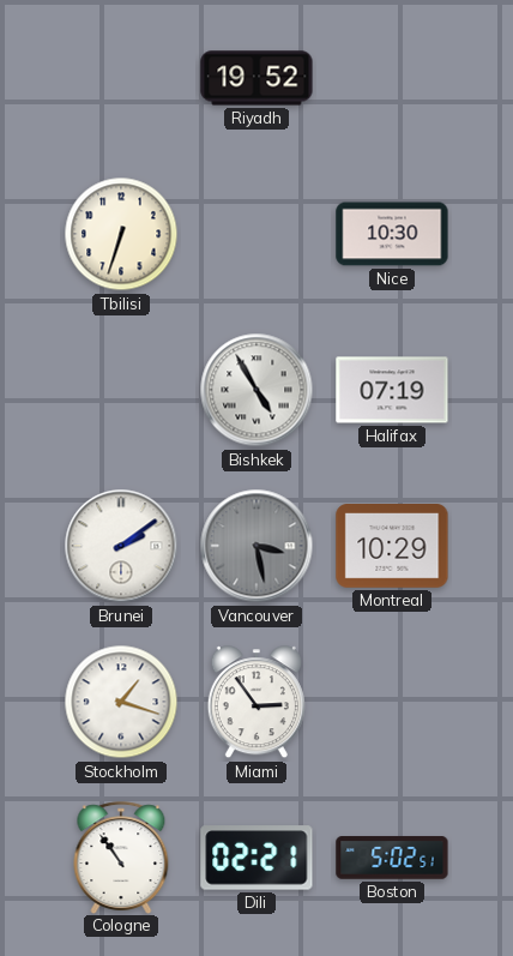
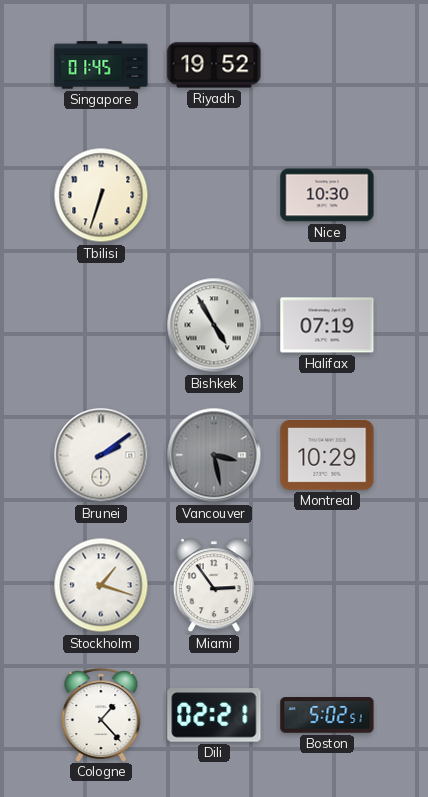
Singapore: none -> 01:45
Cologne: 10:54 -> 1:23
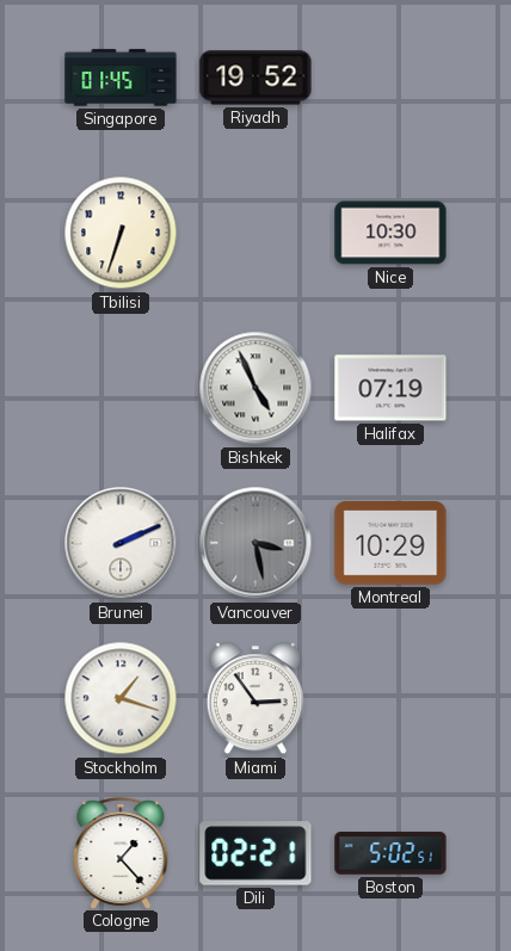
Bishkek: 4:55 -> 4:56
Brunei: 2:09 -> 2:11
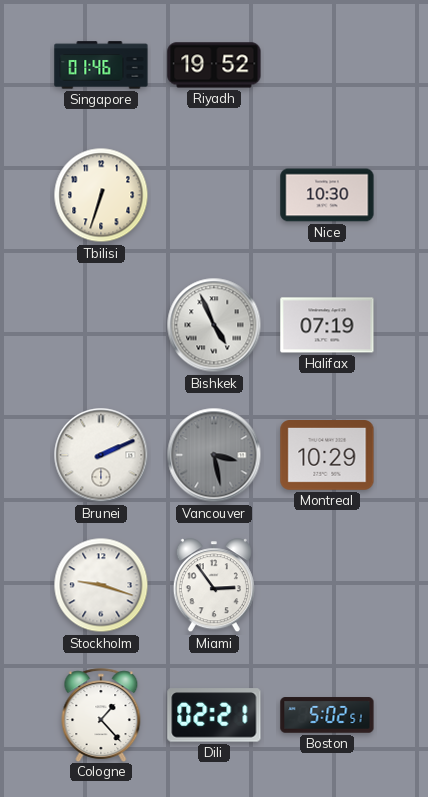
Singapore: 01:45 -> 01:46
Stockholm: 1:18 -> 9:18
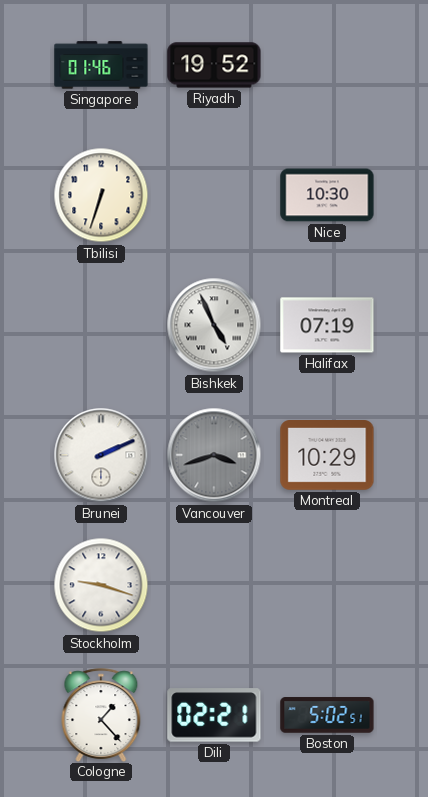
Vancouver: 3:28 -> 3:42
Miami: 2:54 -> none
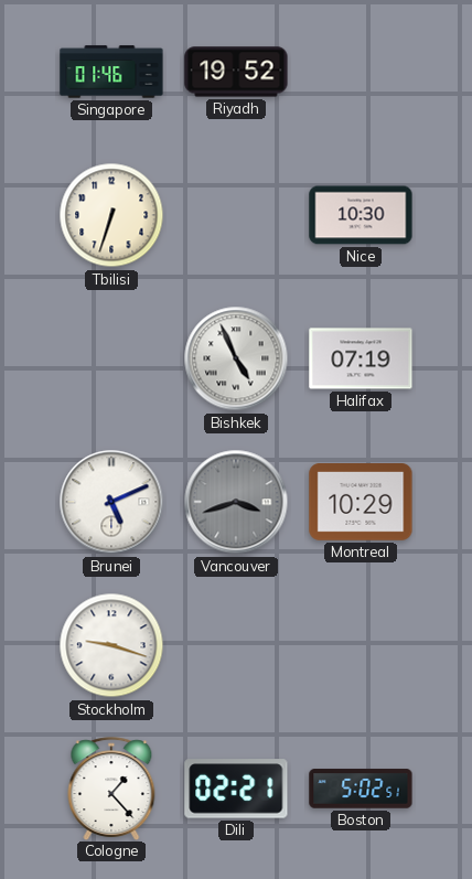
Brunei: 2:11 -> 5:11
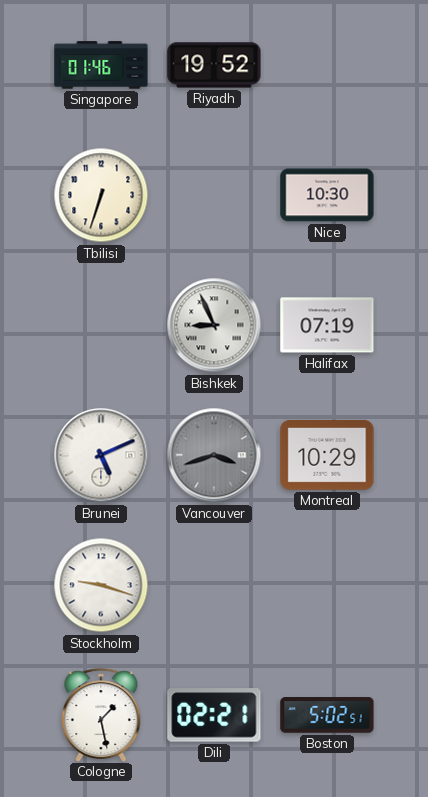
Bishkek: 4:56 -> 8:56
Cologne: 1:23 -> 1:28
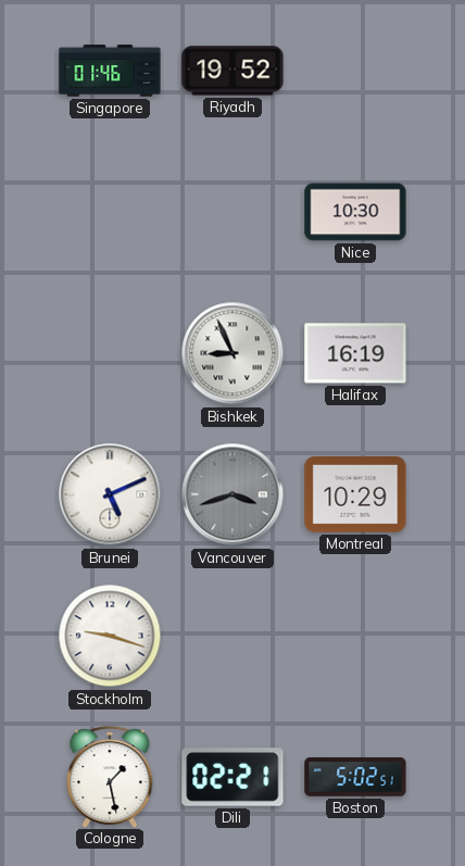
Tbilisi: 6:33 -> none
Halifax: 07:19 -> 16:19
